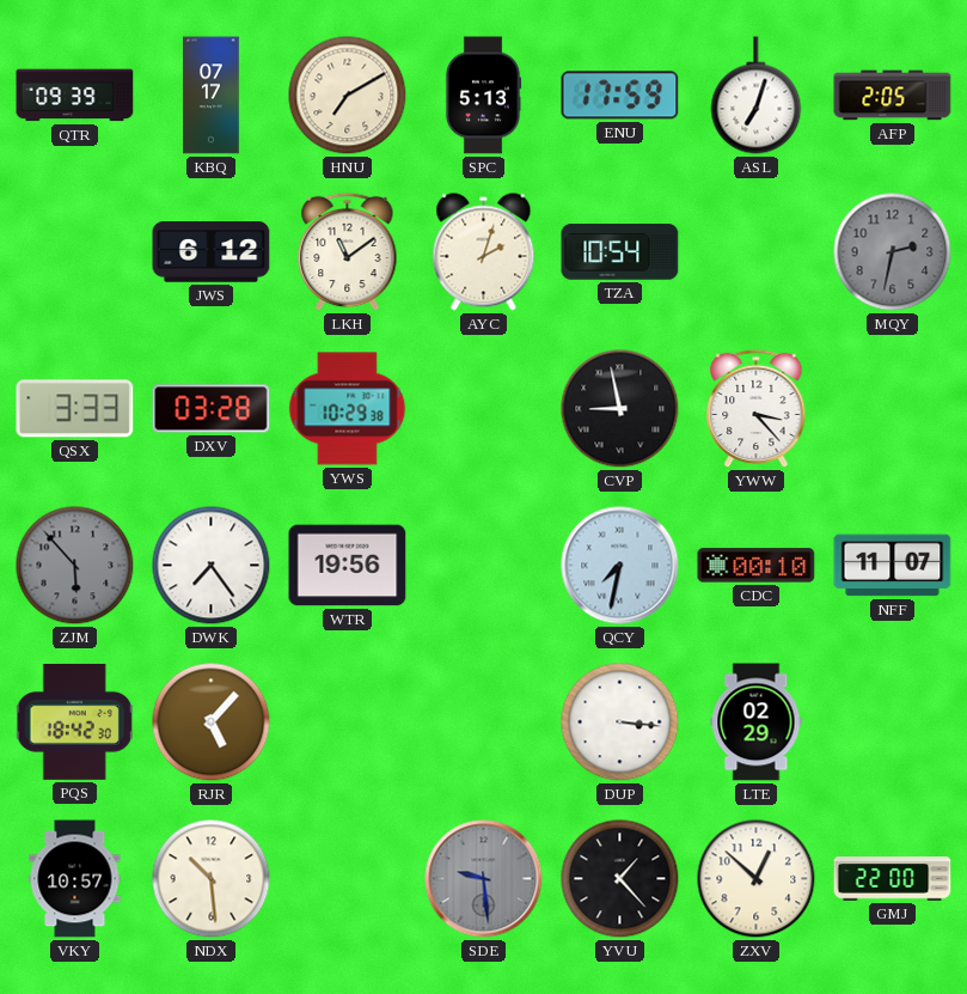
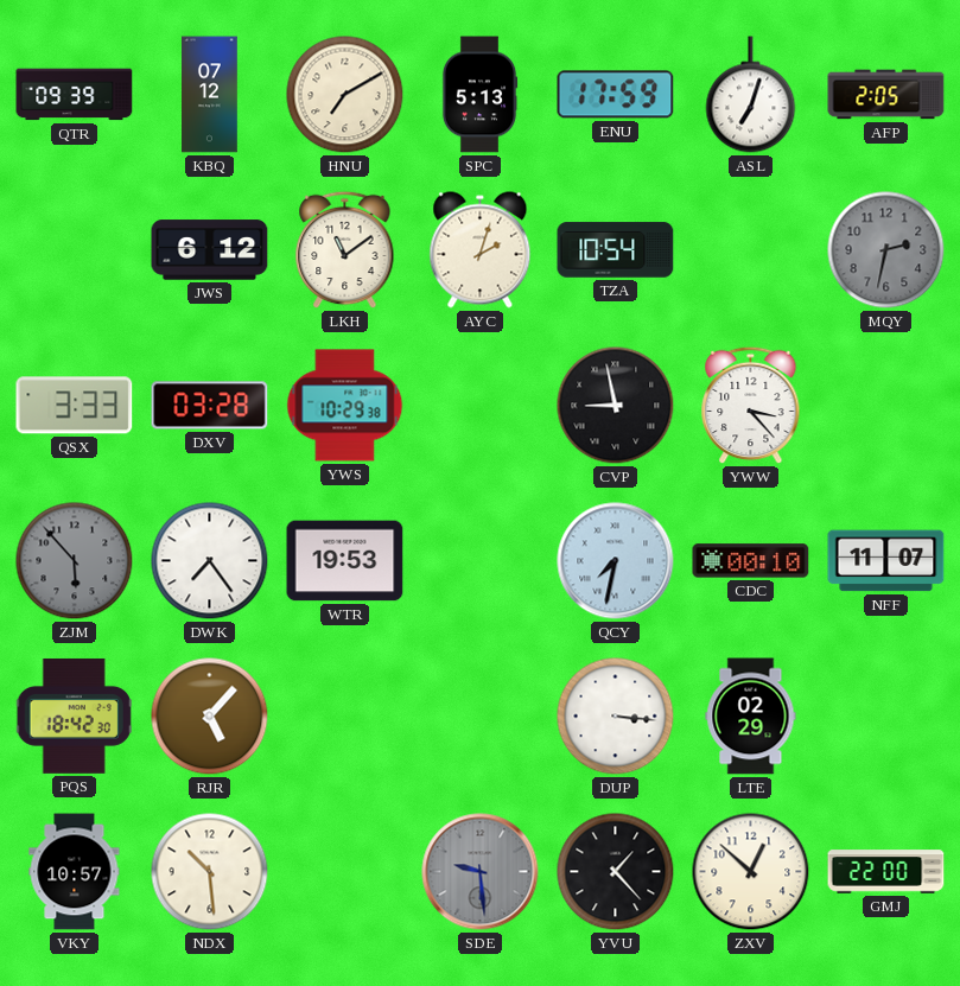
KBQ: 07:17 -> 07:12
WTR: 19:56 -> 19:53
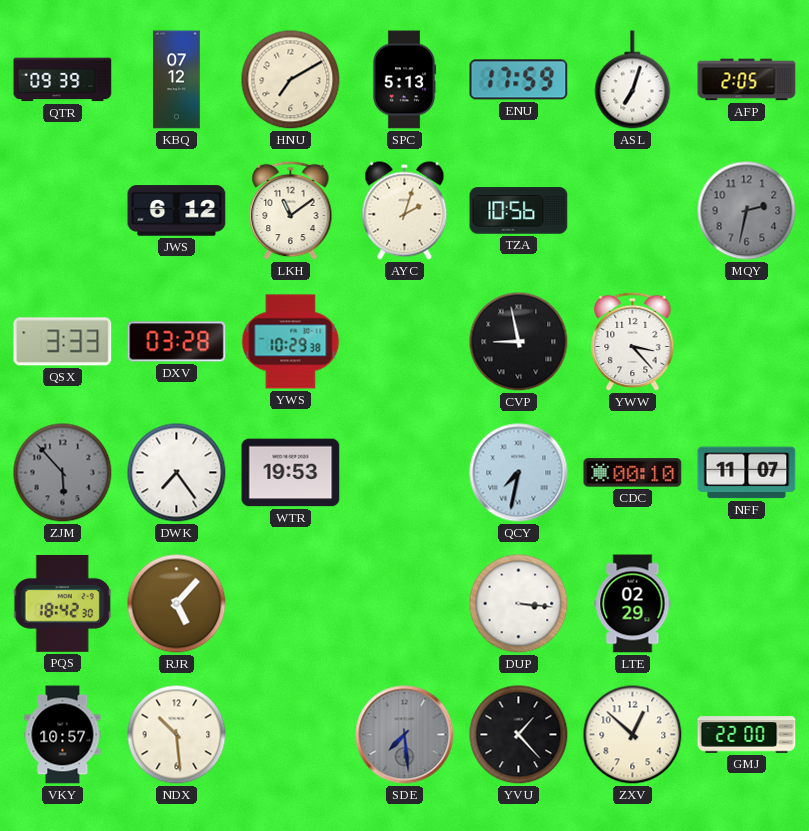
TZA: 10:54 -> 10:56
SDE: 9:29 -> 7:29
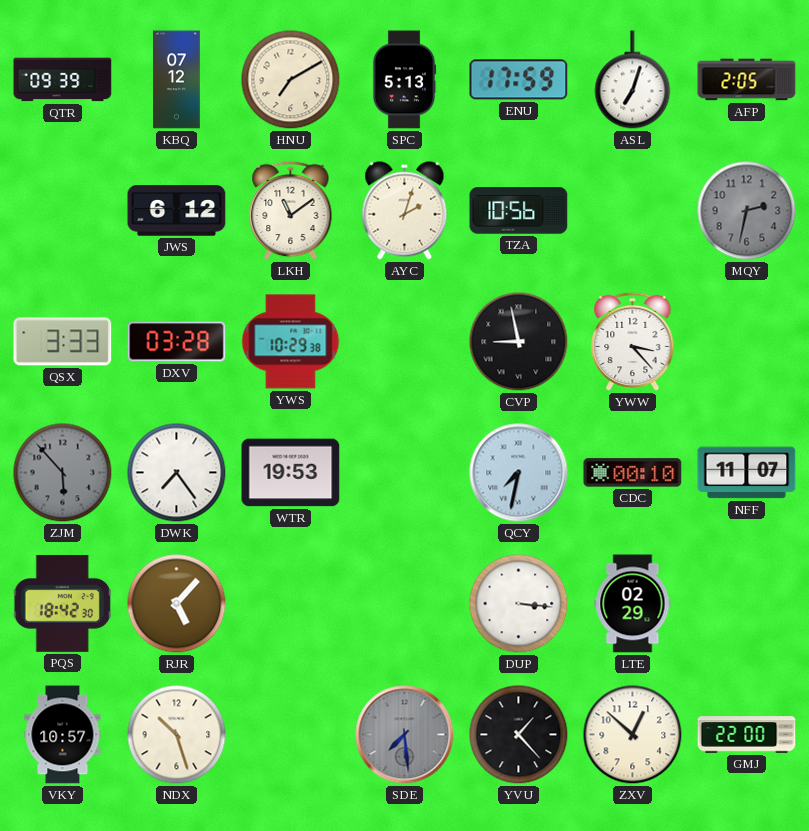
NDX: 10:29 -> 10:27
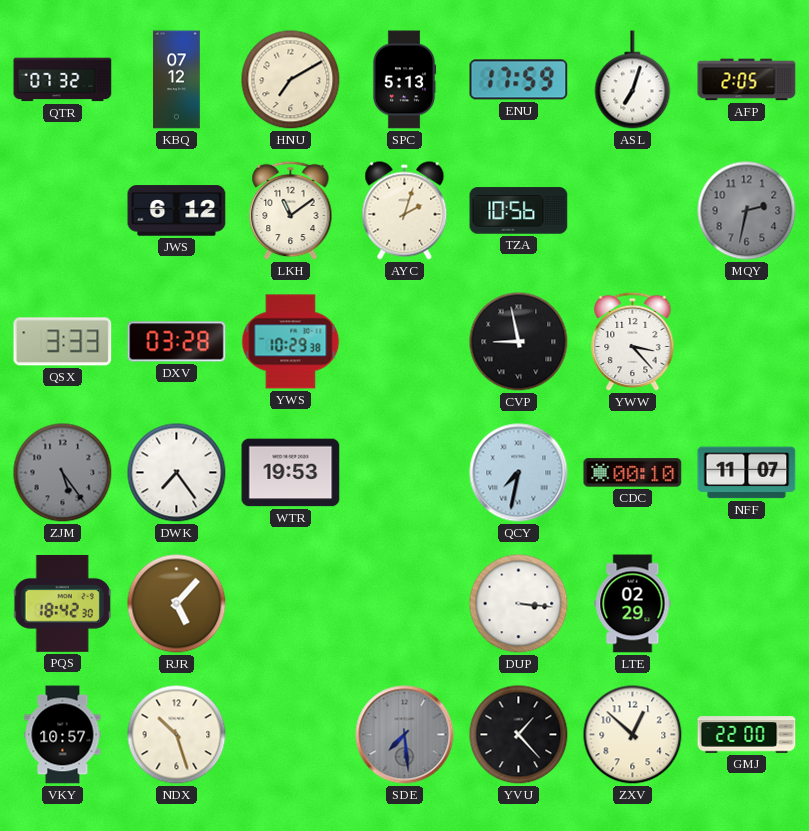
QTR: 09:39 -> 07:32
ZJM: 5:53 -> 5:24
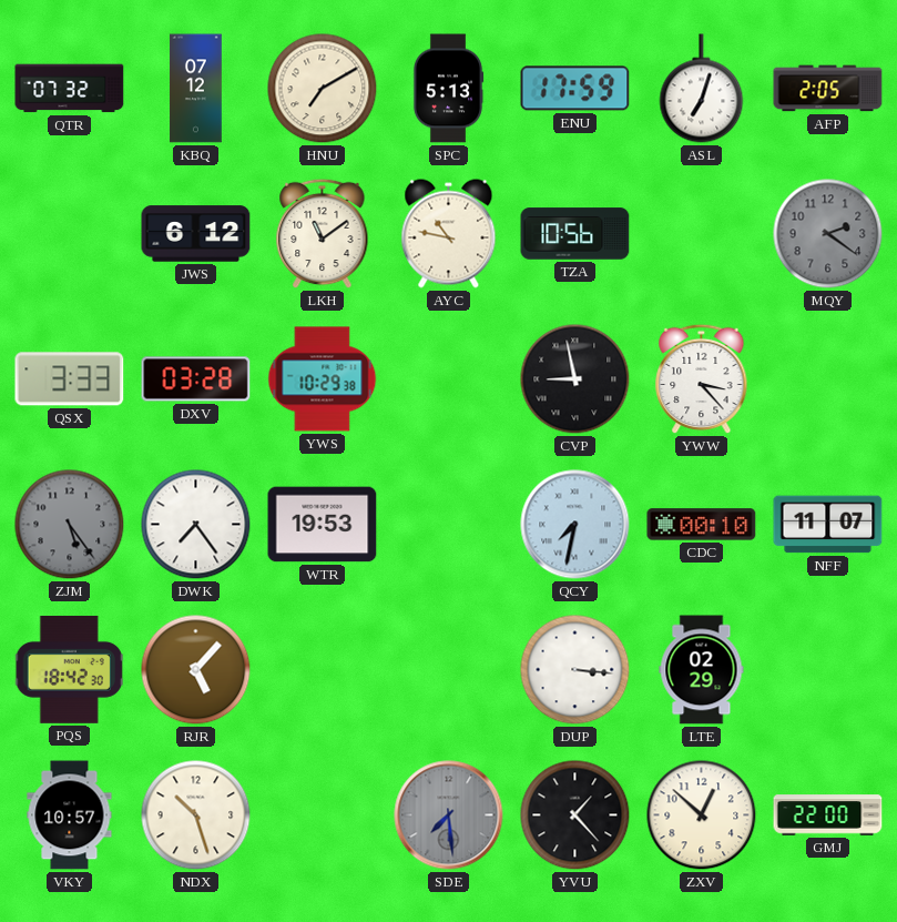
AYC: 2:03 -> 10:47
MQY: 2:32 -> 2:21
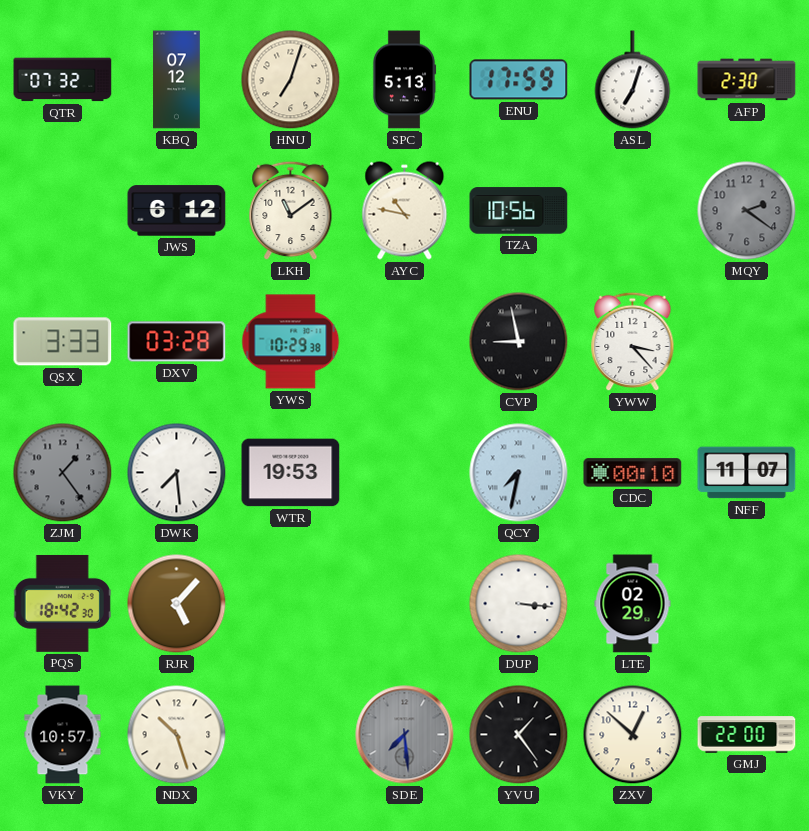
HNU: 7:10 -> 7:03
AFP: 2:05 -> 2:30
ZJM: 5:24 -> 1:24
DWK: 7:24 -> 7:29
YVU: 1:23 -> 1:24
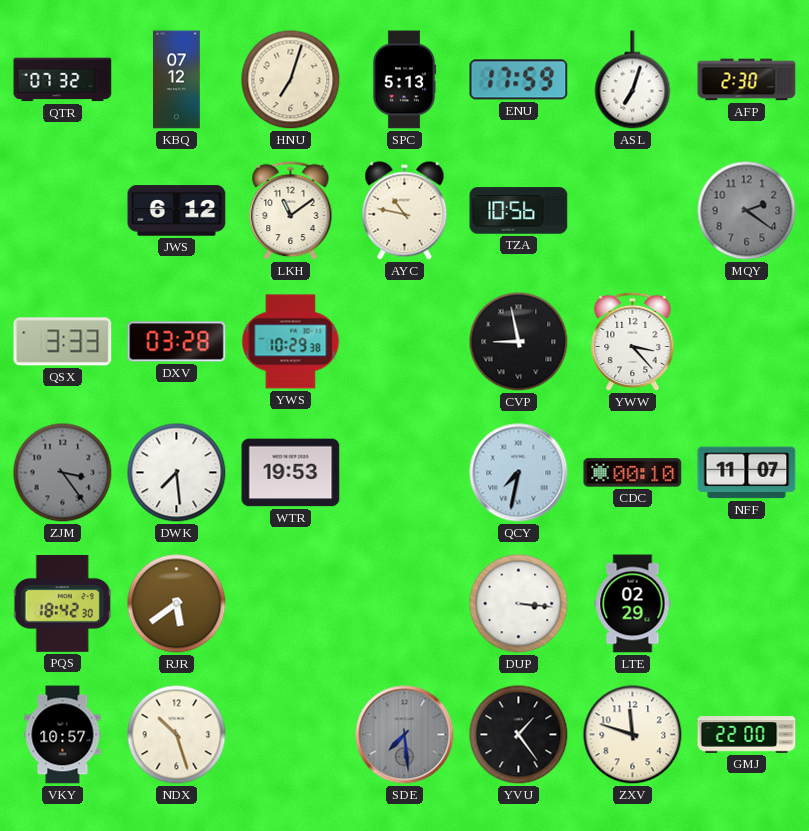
ZJM: 1:24 -> 3:24
RJR: 5:07 -> 5:39
ZXV: 12:52 -> 11:48
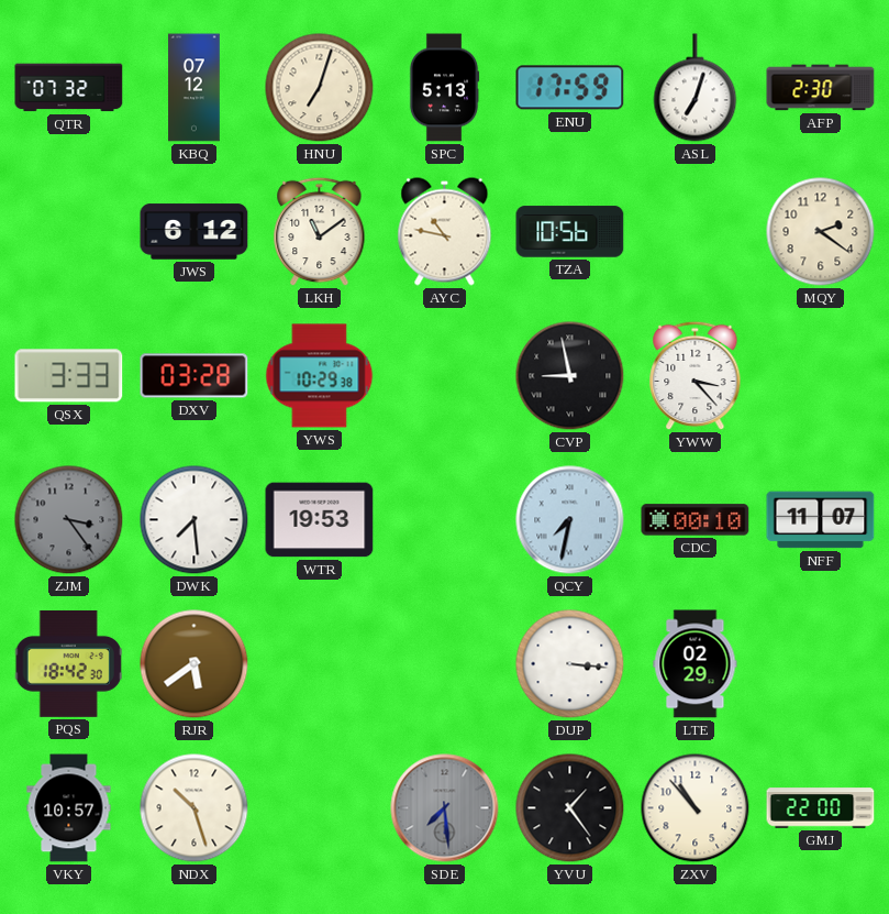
MQY dial: grey -> cream
ZXV: 11:48 -> 10:53
